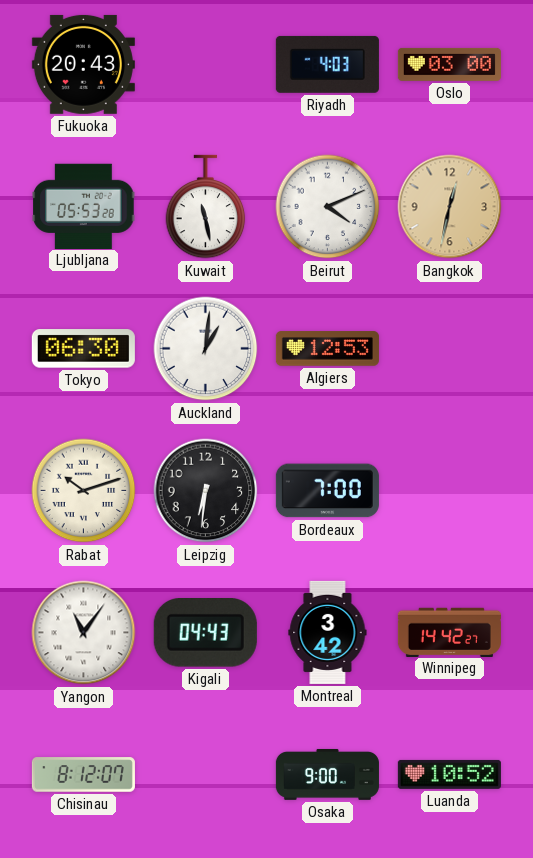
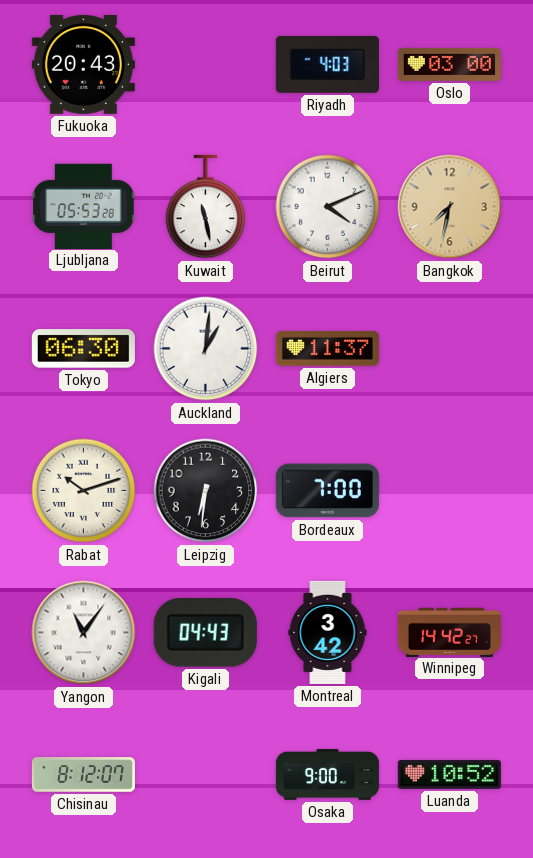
Bangkok: 12:32 -> 7:32
Algiers: 12:53 -> 11:37
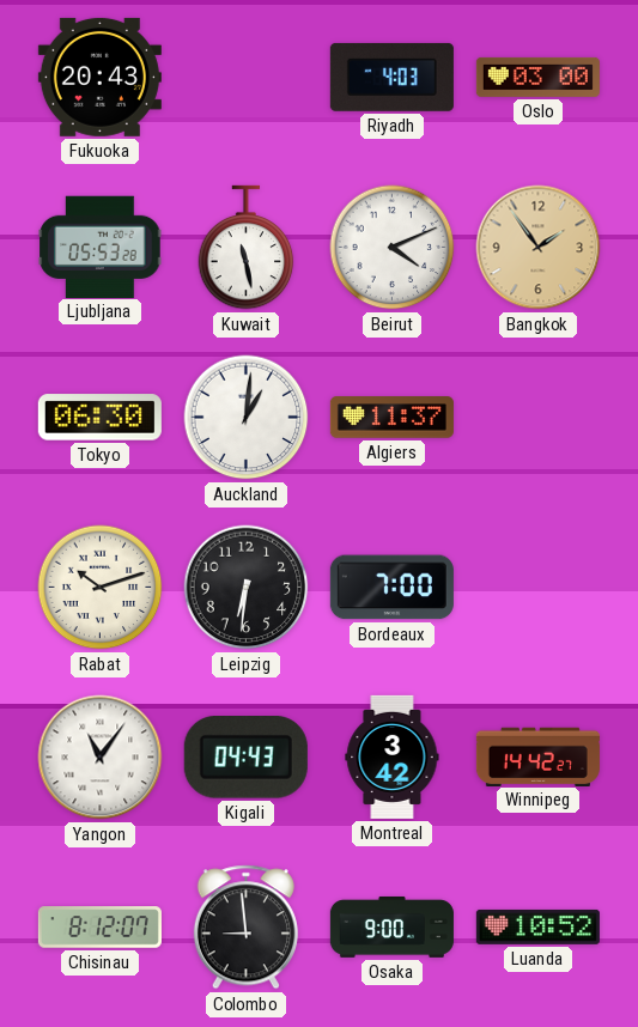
Bangkok: 7:32 -> 1:54
Colombo: none -> 8:59
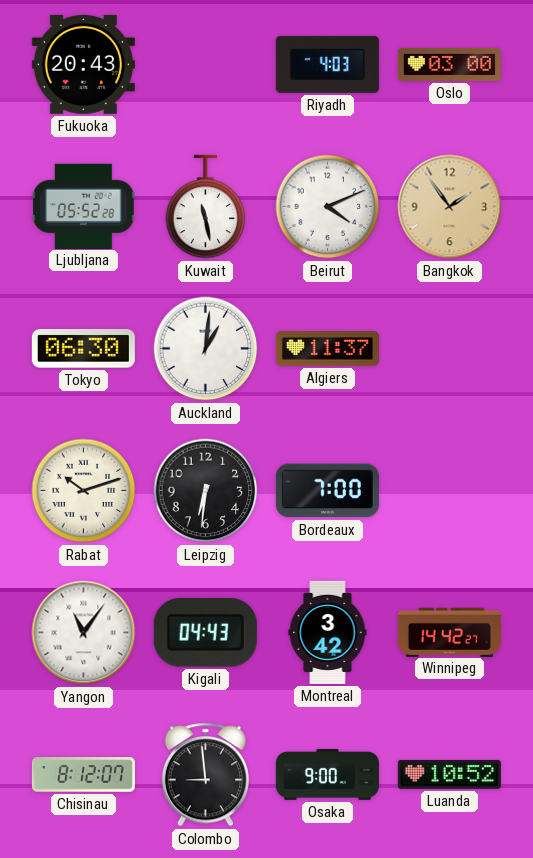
Ljubljana: 05:53 -> 05:52
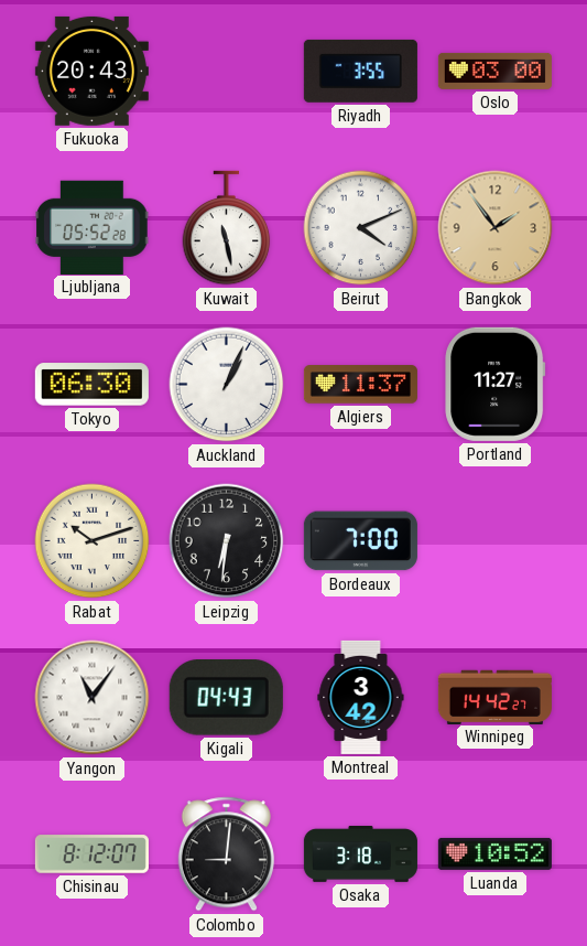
Riyadh: 4:03 -> 3:55
Auckland: 1:01 -> 1:04
Portland: none -> 11:27
Colombo: 8:59 -> 9:01
Osaka: 9:00 -> 3:18
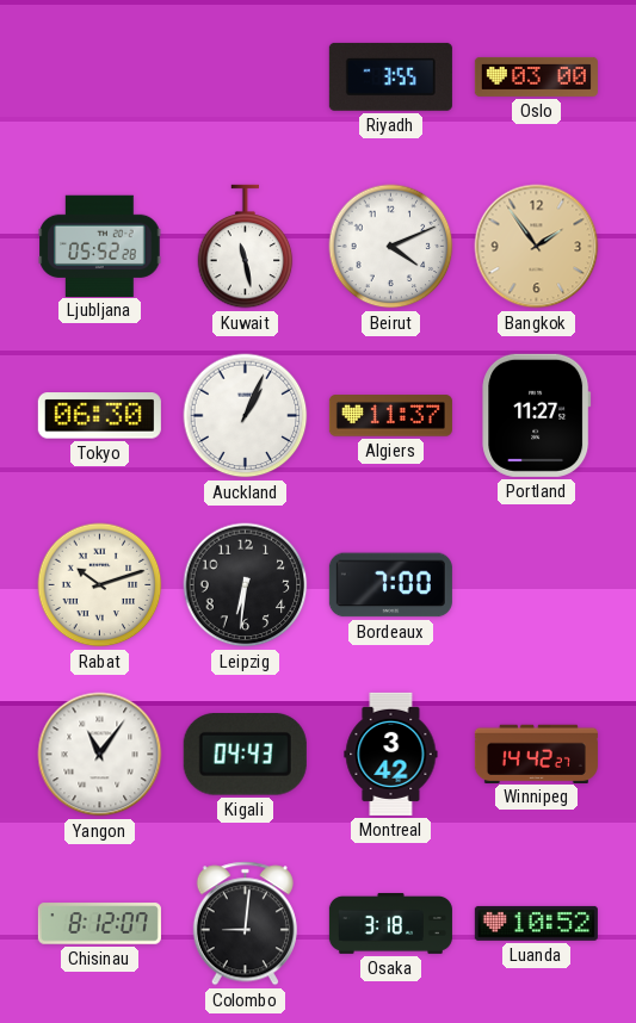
Fukuoka: 20:43 -> none
